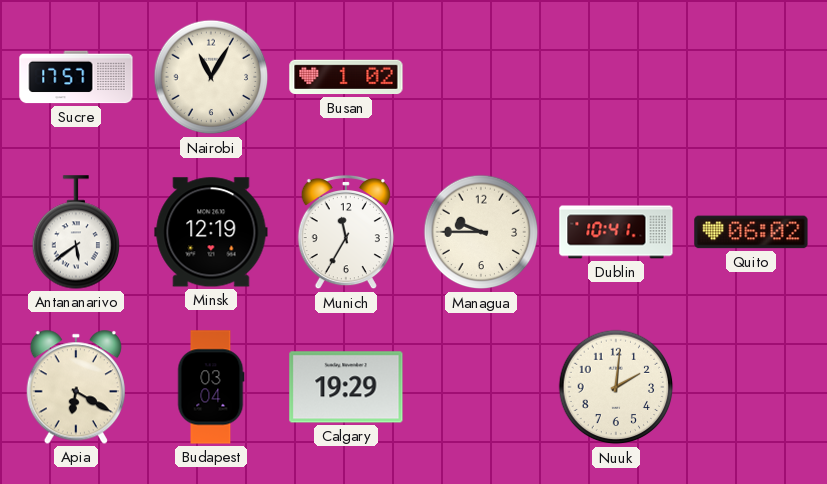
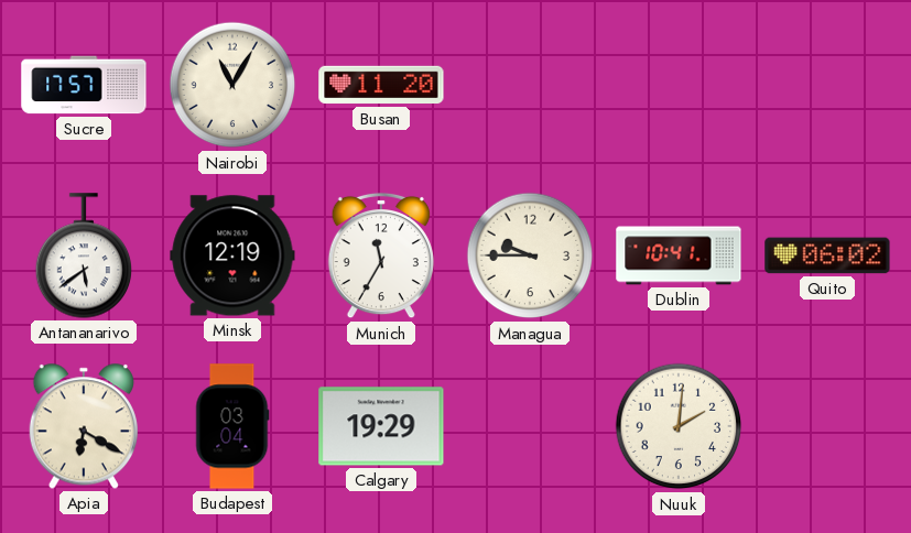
Busan: 1:02 -> 11:20
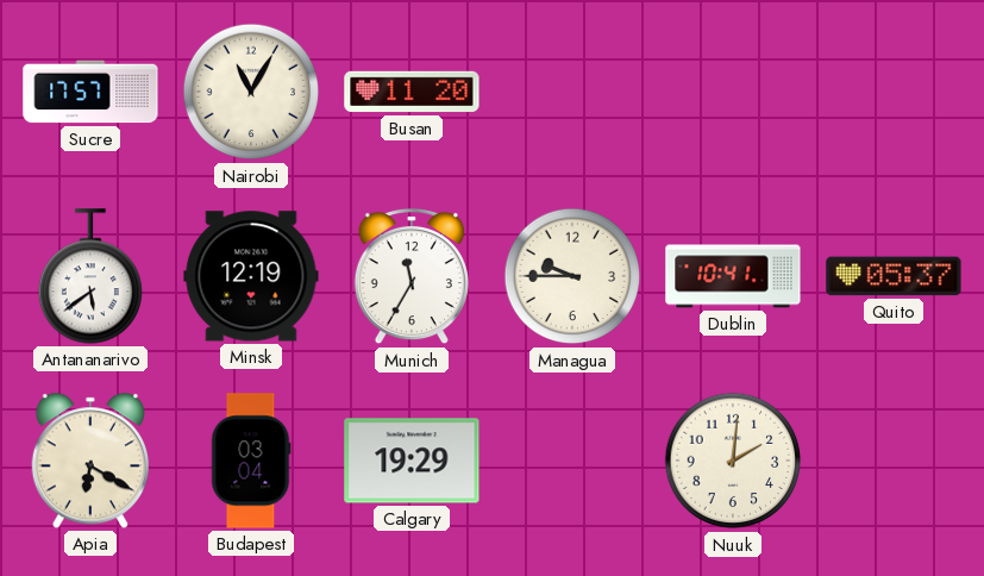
Quito: 06:02 -> 05:37
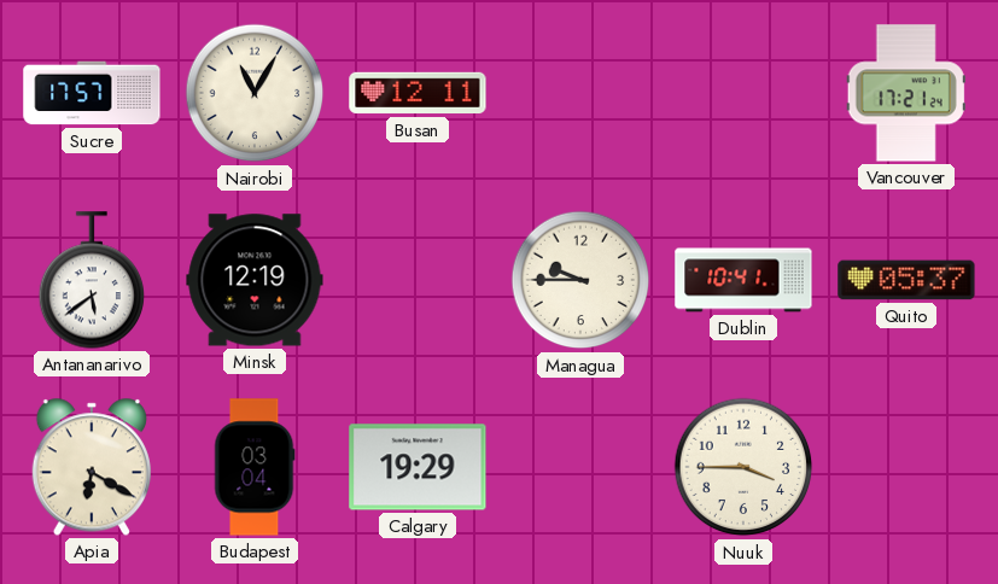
Busan: 11:20 -> 12:11
Vancouver: none -> 17:21
Munich: 11:35 -> none
Nuuk: 2:01 -> 3:45
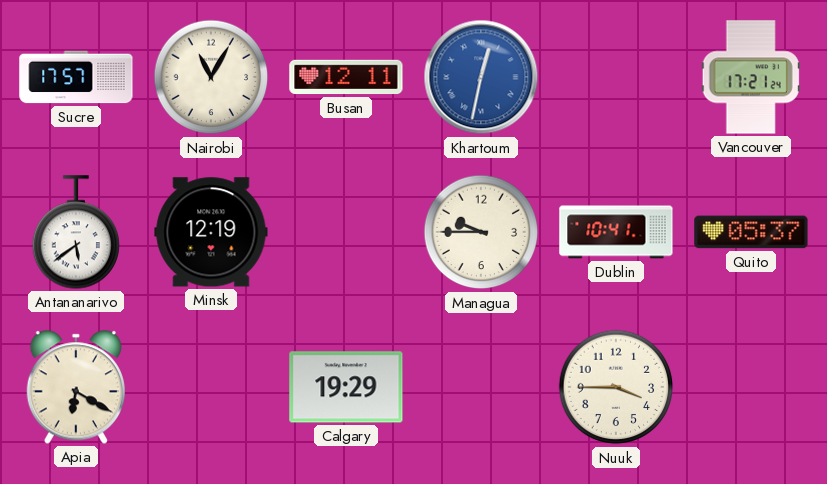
Khartoum: none -> 12:32
Budapest: 03:04 -> none
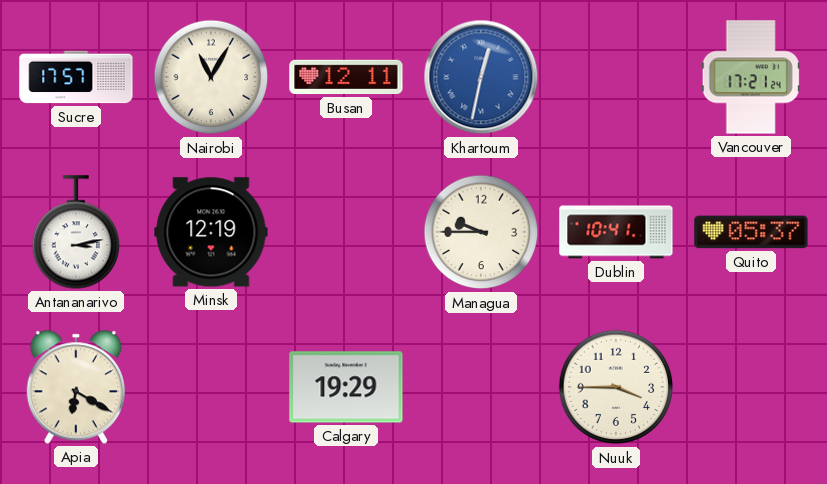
Antananarivo: 5:39 -> 3:13
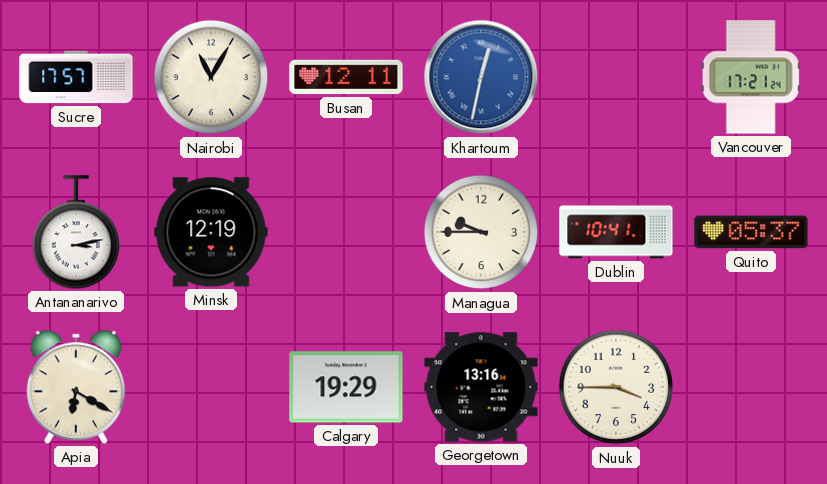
Georgetown: none -> 13:16
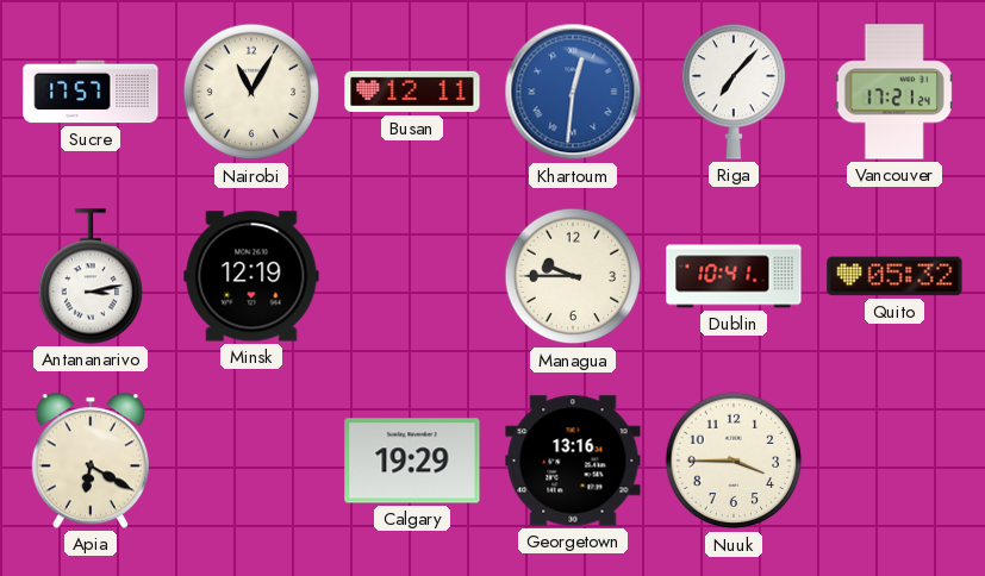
Khartoum: 12:32 -> 12:31
Riga: none -> 7:07
Quito: 05:37 -> 05:32
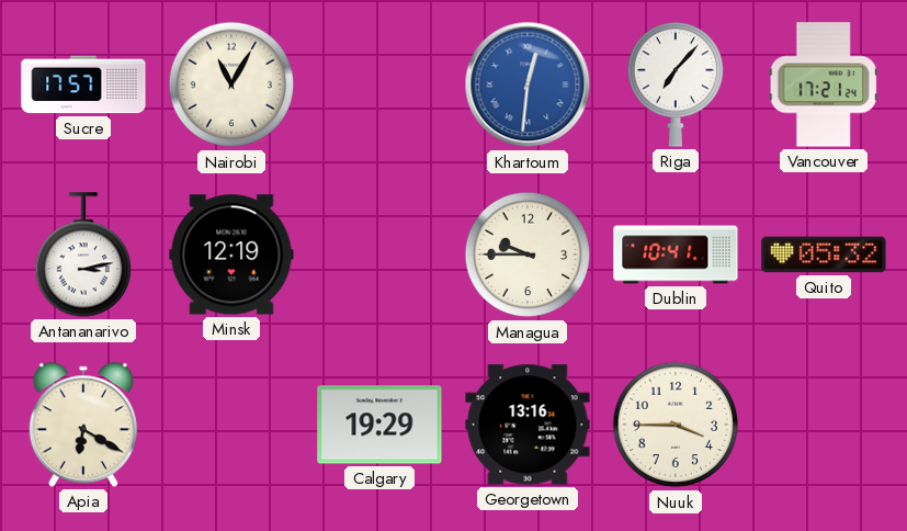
Busan: 12:11 -> none
